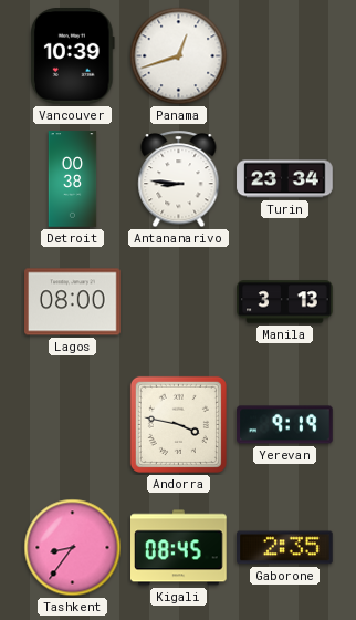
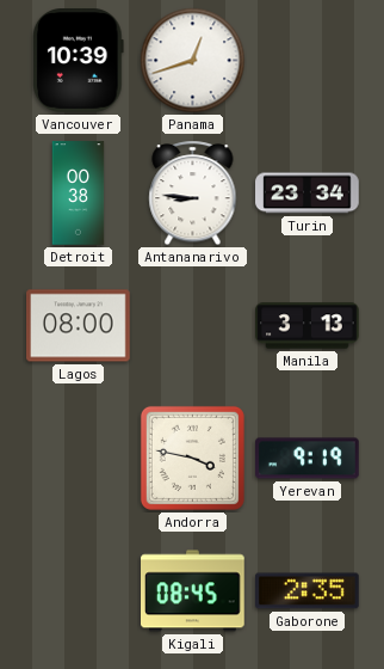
Tashkent: 8:36 -> none
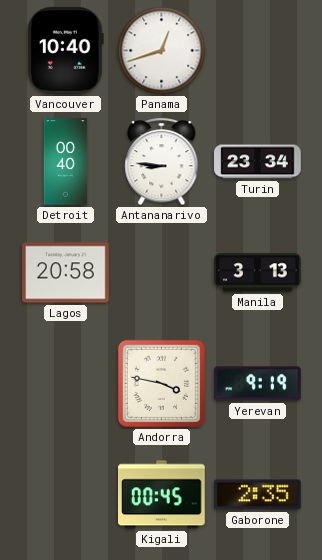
Vancouver: 10:39 -> 10:40
Detroit: 00:38 -> 00:40
Lagos: 08:00 -> 20:58
Kigali: 08:45 -> 00:45
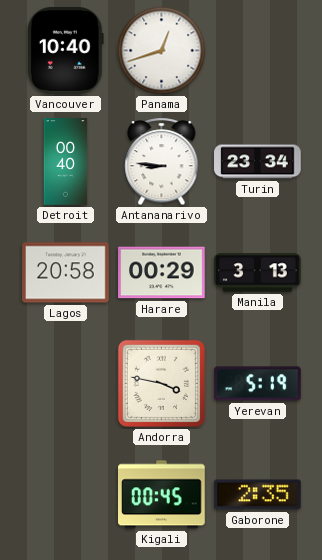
Harare: none -> 00:29
Yerevan: 9:19 -> 5:19
